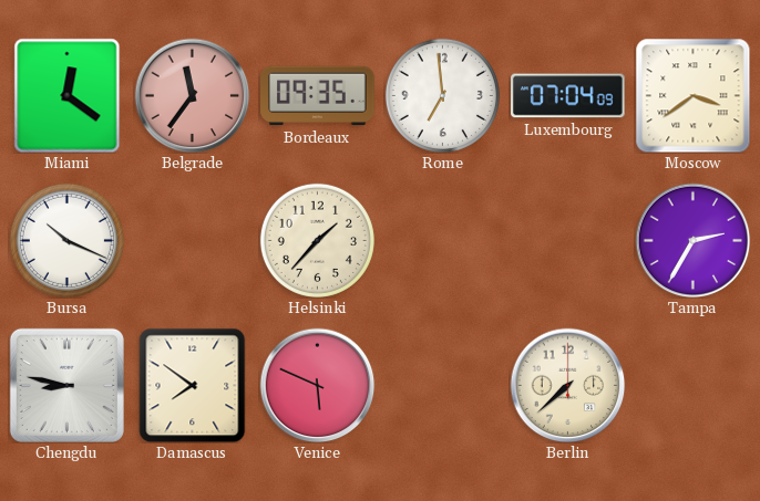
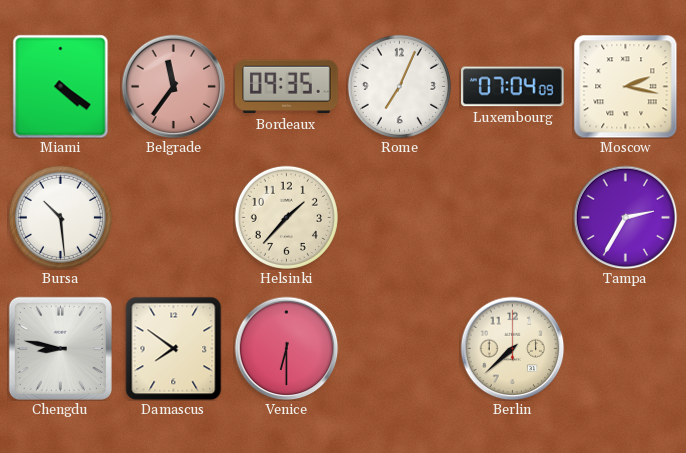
Miami: 12:21 -> 4:21
Rome: 6:59 -> 7:04
Moscow: 3:39 -> 2:17
Bursa: 10:19 -> 10:29
Venice: 5:49 -> 6:30
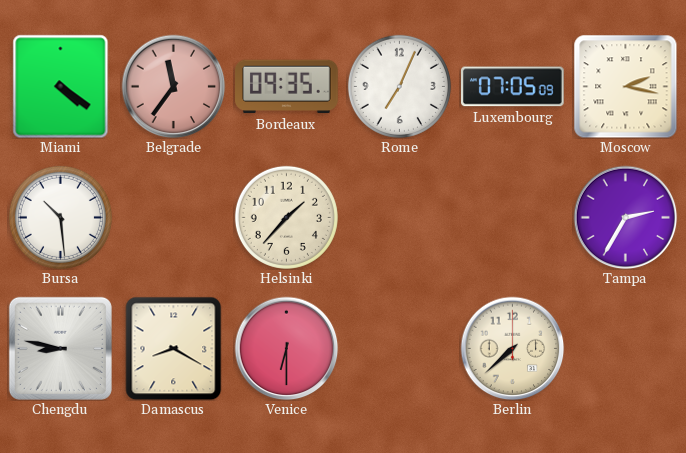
Luxembourg: 07:04 -> 07:05
Damascus: 7:51 -> 8:20
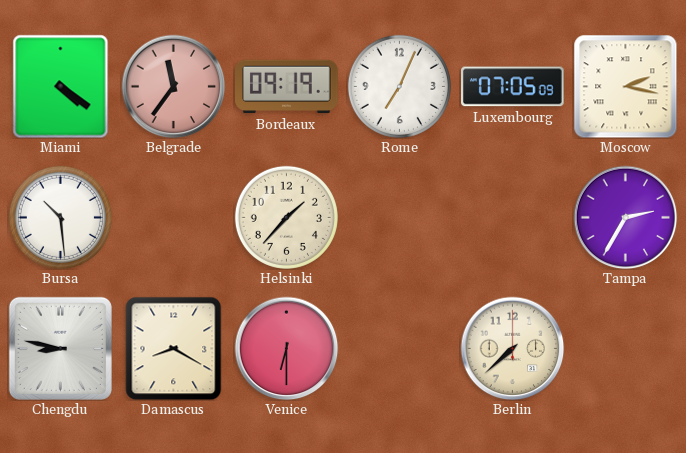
Bordeaux: 09:35 -> 09:19
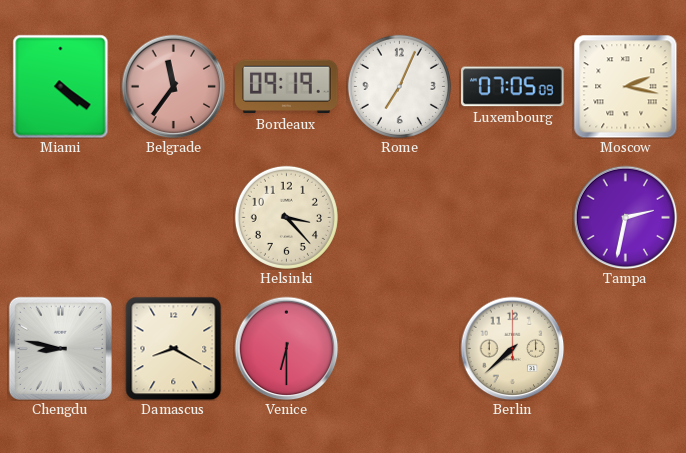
Bursa: 10:29 -> none
Helsinki: 1:37 -> 3:23
Tampa: 2:35 -> 2:32
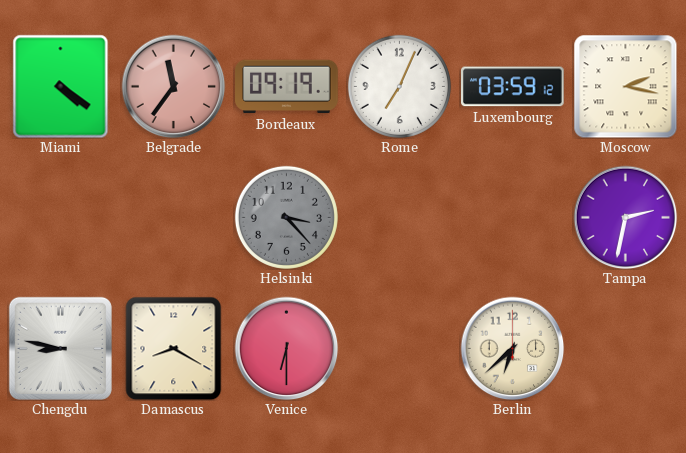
Luxembourg: 07:05 -> 03:59
Helsinki dial: cream -> grey
Berlin: 7:38 -> 6:38
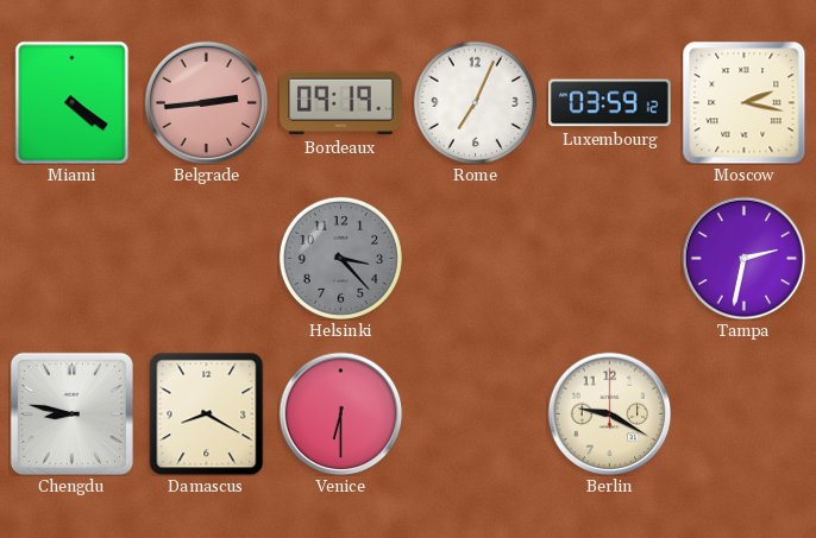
Belgrade: 11:36 -> 2:44
Berlin: 6:38 -> 9:20
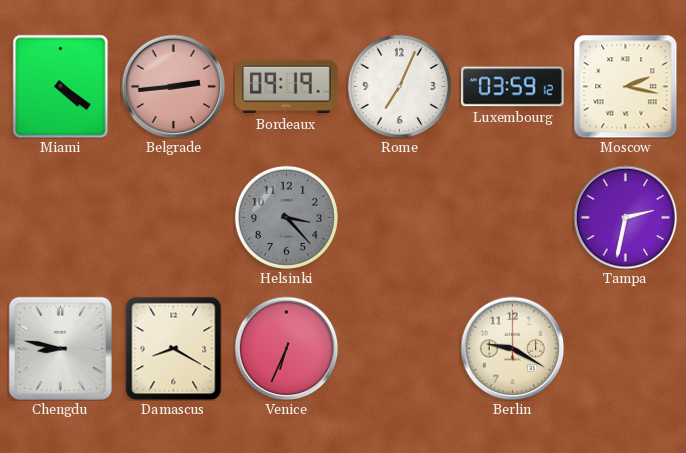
Venice: 6:30 -> 6:34
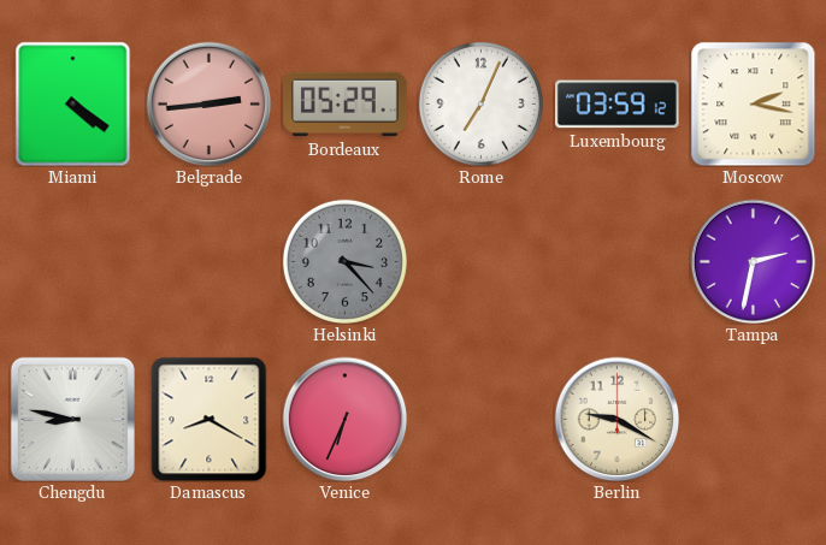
Bordeaux: 09:19 -> 05:29
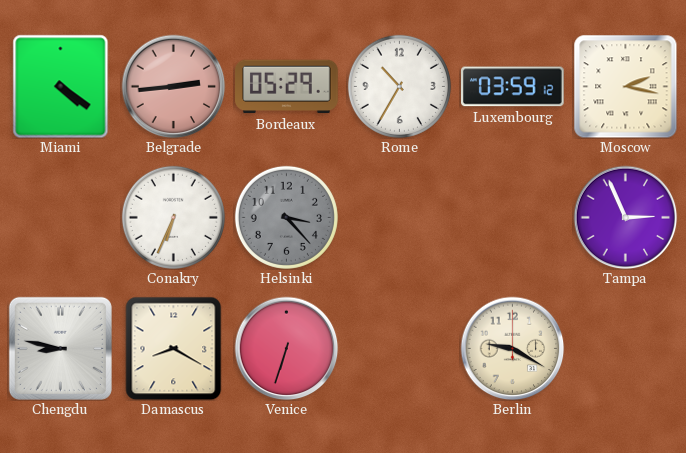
Rome: 7:04 -> 10:35
Conakry: none -> 6:34
Tampa: 2:32 -> 2:56
Venice: 6:34 -> 6:33
